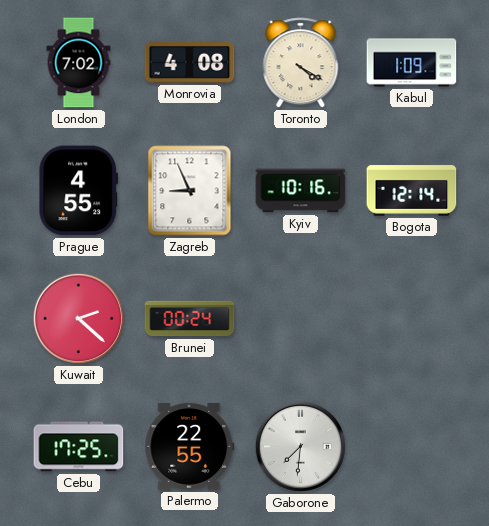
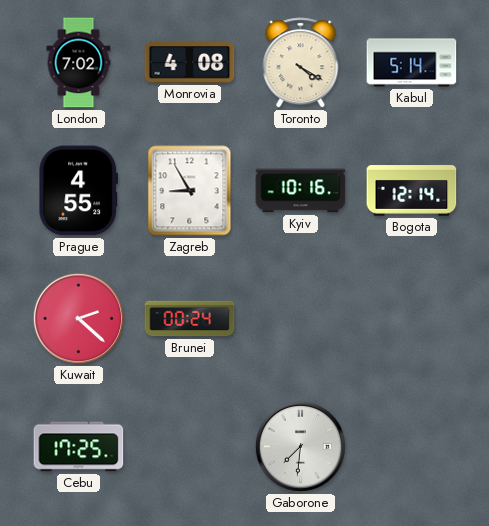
Kabul: 1:09 -> 5:14
Zagreb: 8:56 -> 8:55
Palermo: 22:55 -> none
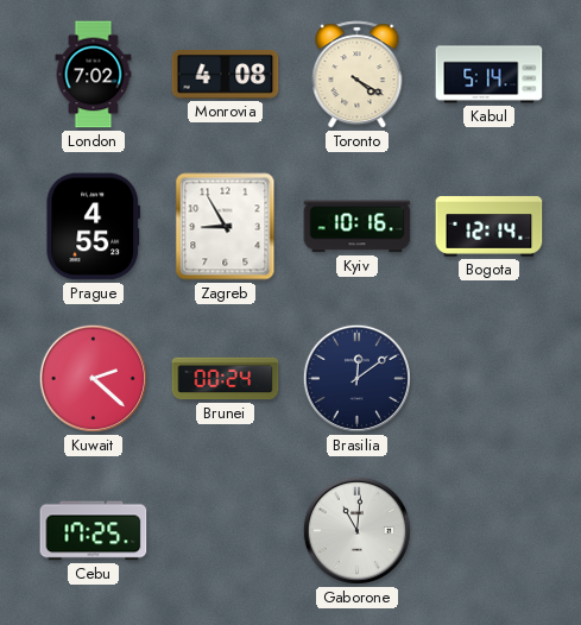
Brasilia: none -> 12:09
Gaborone: 7:31 -> 11:01
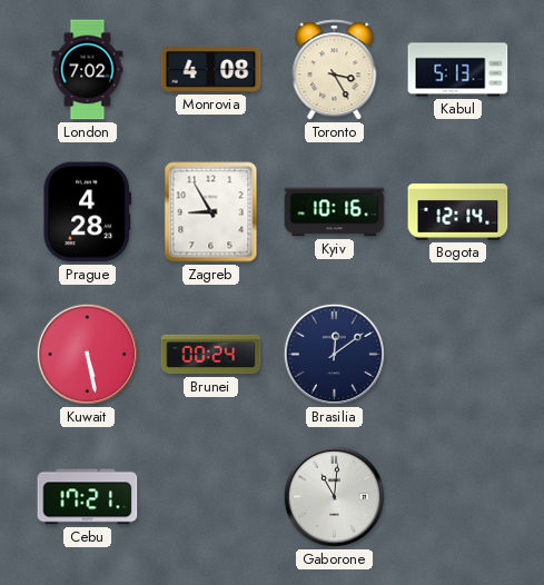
Toronto: 4:20 -> 3:25
Kabul: 5:14 -> 5:13
Prague: 4:55 -> 4:28
Kuwait: 2:22 -> 5:28
Cebu: 17:25 -> 17:21
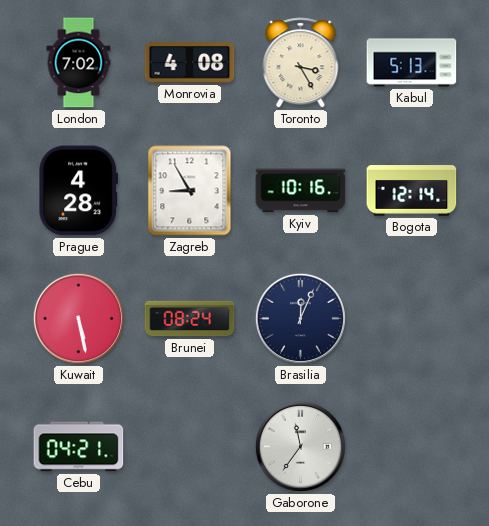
Brunei: 00:24 -> 08:24
Brasilia: 12:09 -> 12:04
Cebu: 17:21 -> 04:21
Gaborone: 11:01 -> 11:36
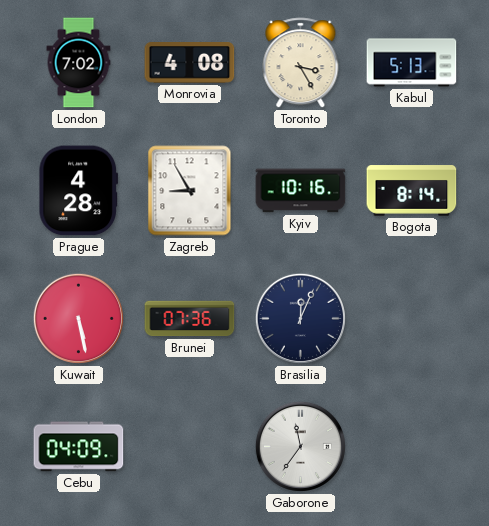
Bogota: 12:14 -> 8:14
Brunei: 08:24 -> 07:36
Cebu: 04:21 -> 04:09
